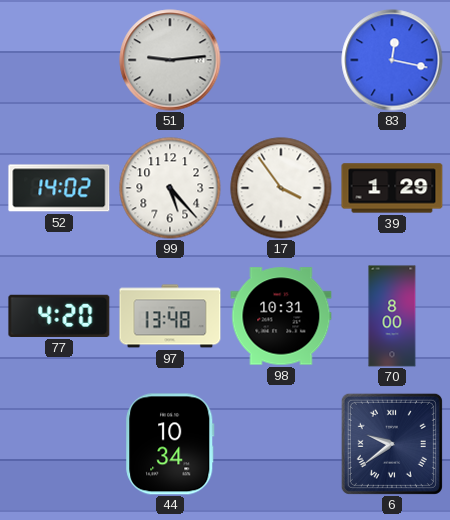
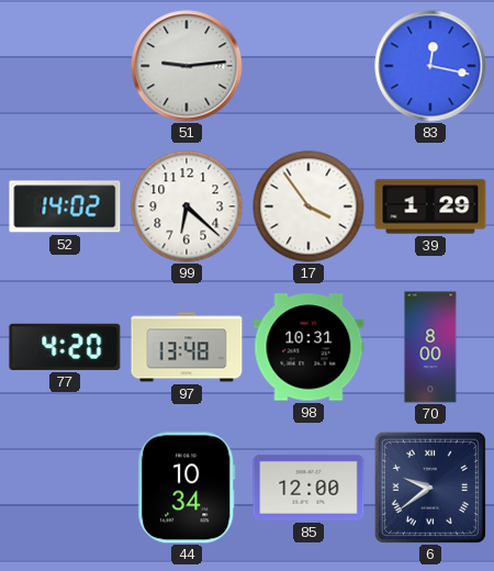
99: 5:23 -> 6:22
85: none -> 12:00
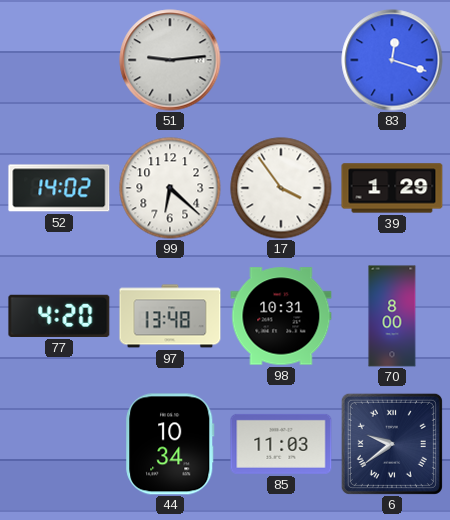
83: 12:17 -> 12:18
85: 12:00 -> 11:03
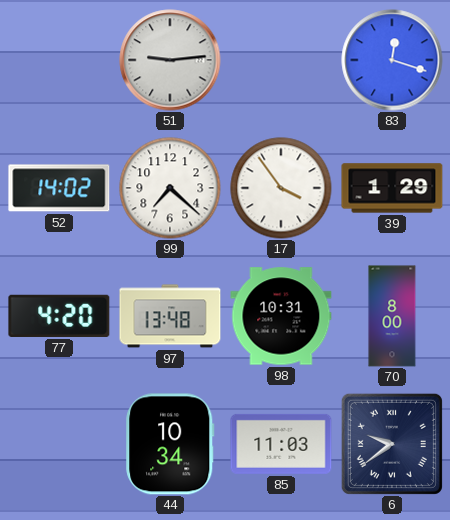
99: 6:22 -> 7:22
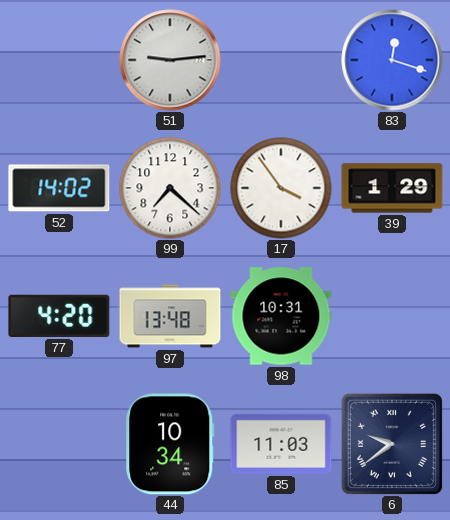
70: 8:00 -> none
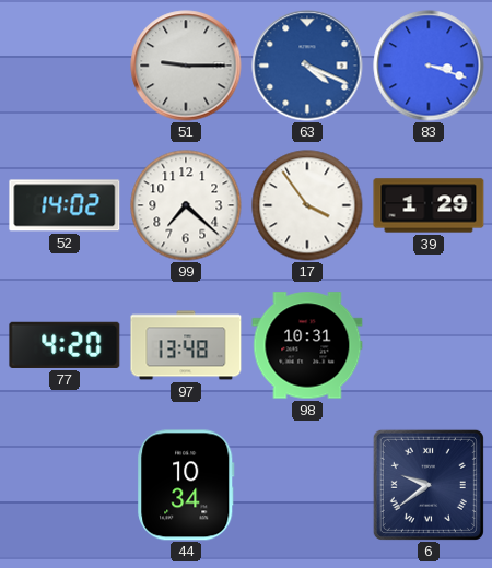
51: 9:14 -> 9:15
63: none -> 4:19
83: 12:18 -> 3:18
85: 11:03 -> none
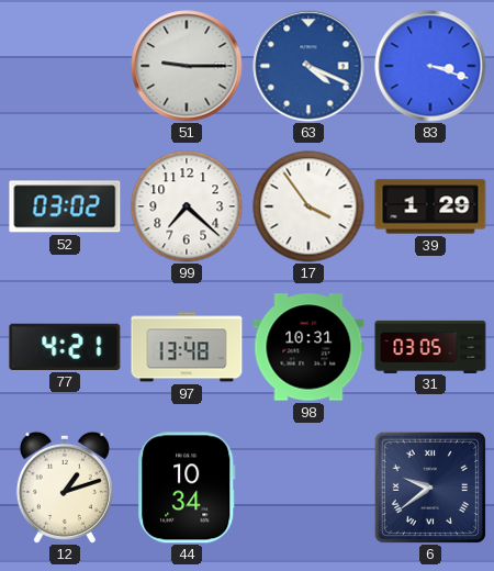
52: 14:02 -> 03:02
77: 4:20 -> 4:21
31: none -> 03:05
12: none -> 1:12
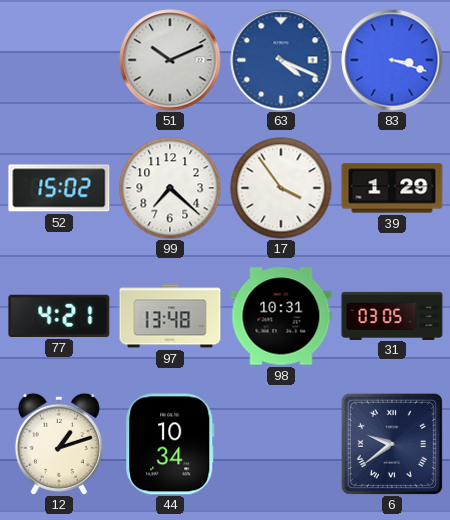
51: 9:15 -> 10:11
52: 03:02 -> 15:02
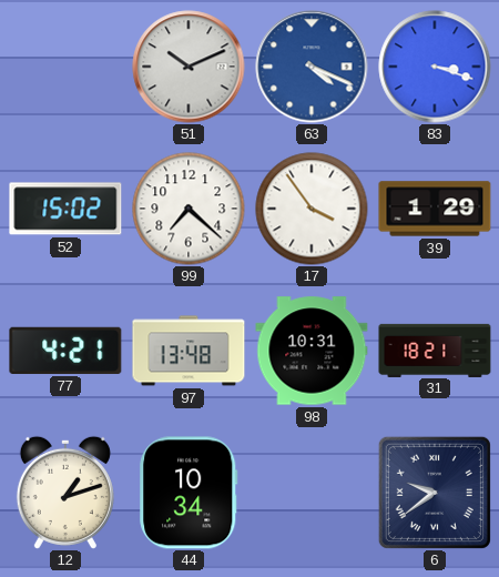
31: 03:05 -> 18:21
